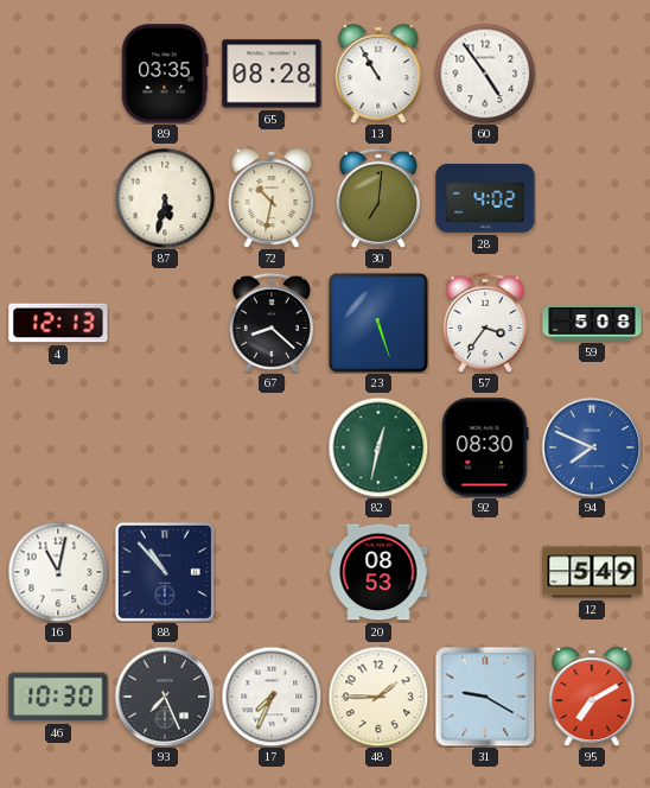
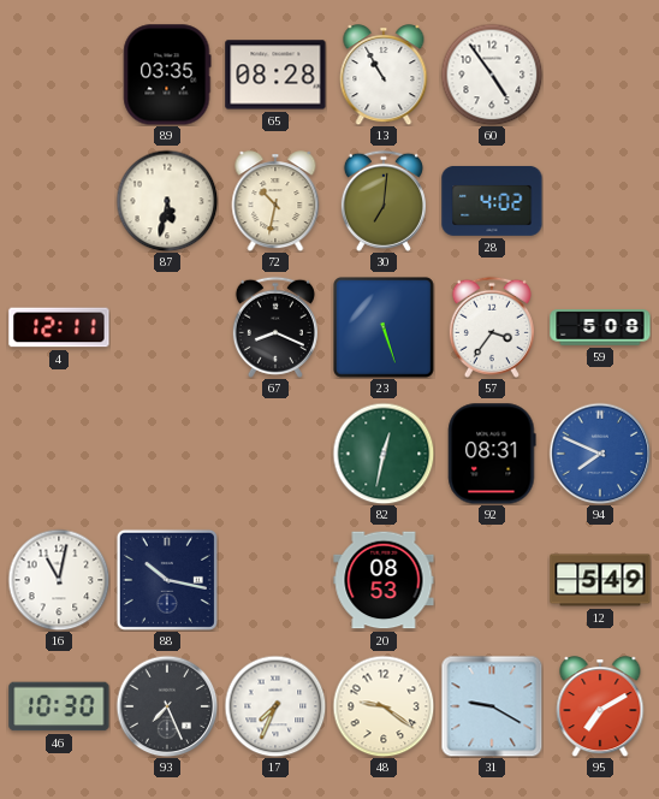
4: 12:13 -> 12:11
67: 8:22 -> 8:19
92: 08:30 -> 08:31
88: 10:53 -> 10:17
48: 1:45 -> 9:21
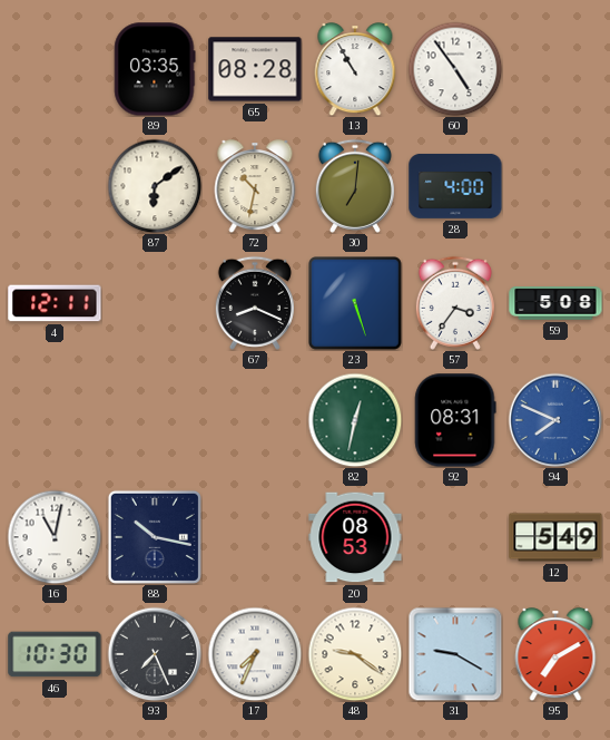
87: 5:32 -> 6:09
28: 4:02 -> 4:00
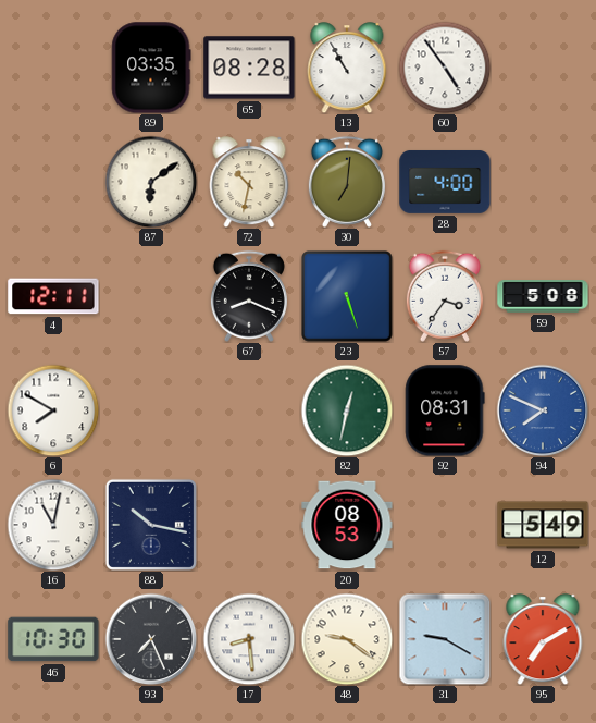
6: none -> 7:50
17: 7:34 -> 8:29
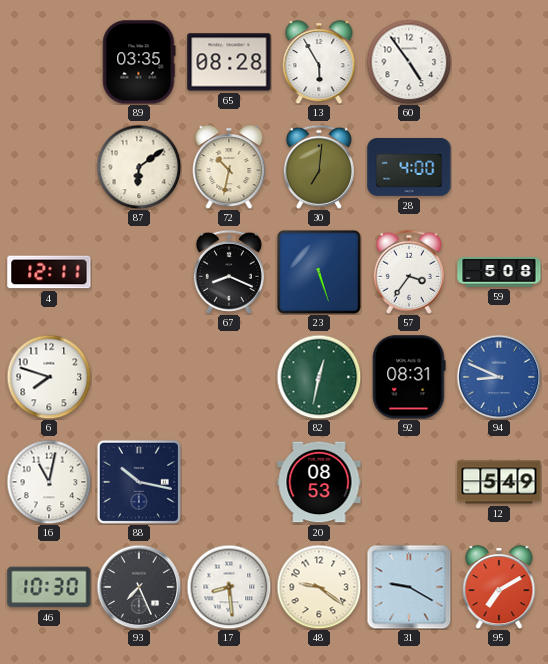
13: 10:55 -> 5:55
6: 7:50 -> 7:48
94: 7:49 -> 8:49
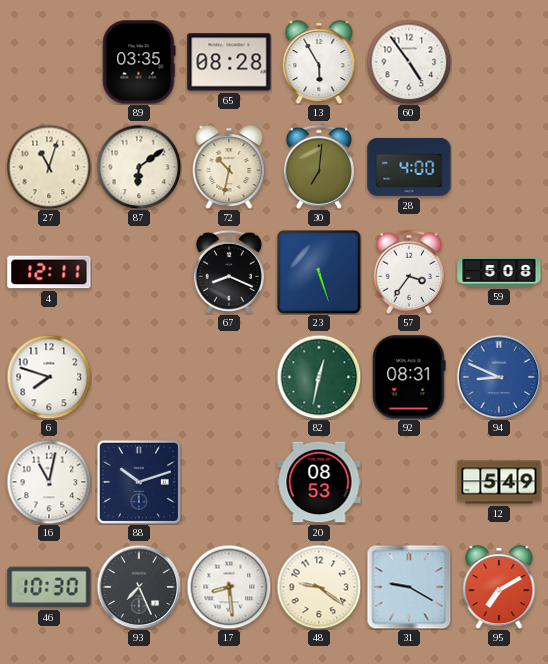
27: none -> 11:03
88: 10:17 -> 10:12
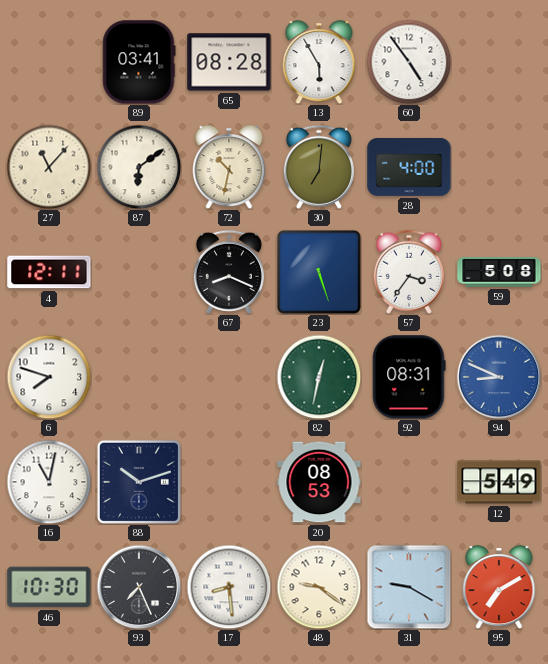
89: 03:35 -> 03:41
27: 11:03 -> 11:07
